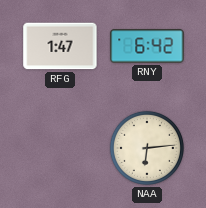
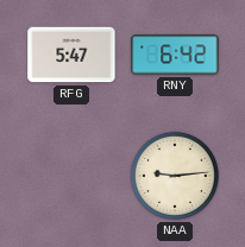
RFG: 1:47 -> 5:47
NAA: 6:14 -> 9:14
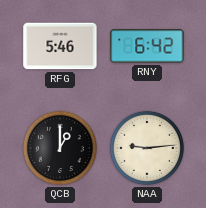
RFG: 5:47 -> 5:46
QCB: none -> 1:00
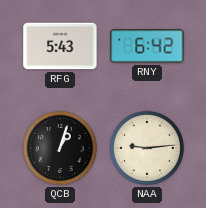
RFG: 5:46 -> 5:43
QCB: 1:00 -> 1:03
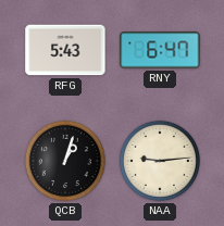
RNY: 6:42 -> 6:47
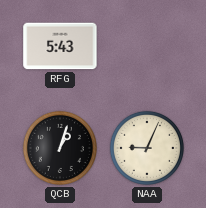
RNY: 6:47 -> none
NAA: 9:14 -> 9:04
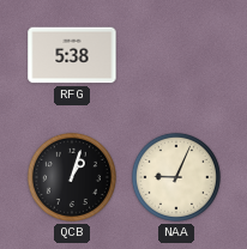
RFG: 5:43 -> 5:38
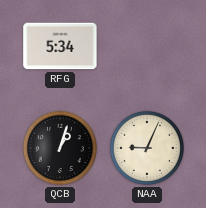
RFG: 5:38 -> 5:34
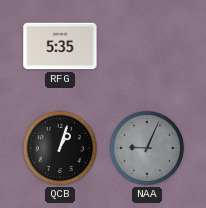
RFG: 5:34 -> 5:35
NAA dial: cream -> grey
